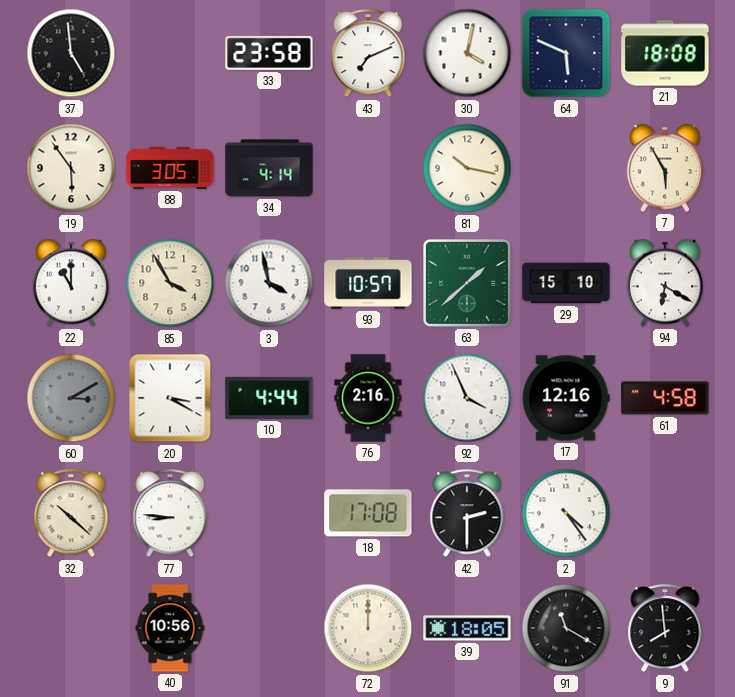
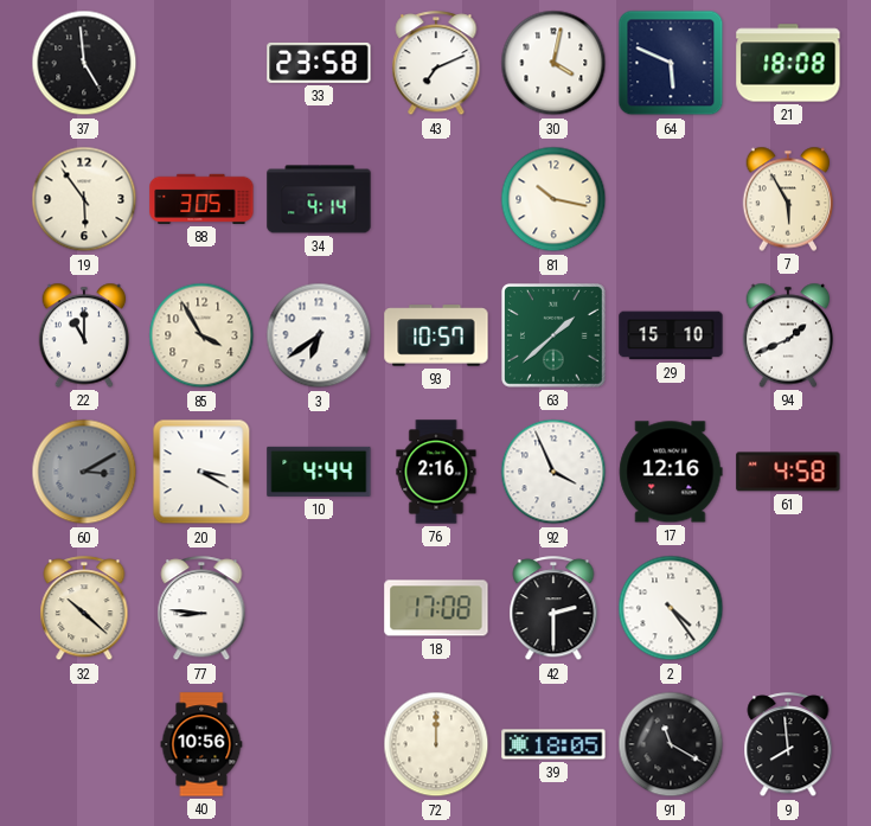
3: 3:58 -> 6:39
94: 6:20 -> 1:41
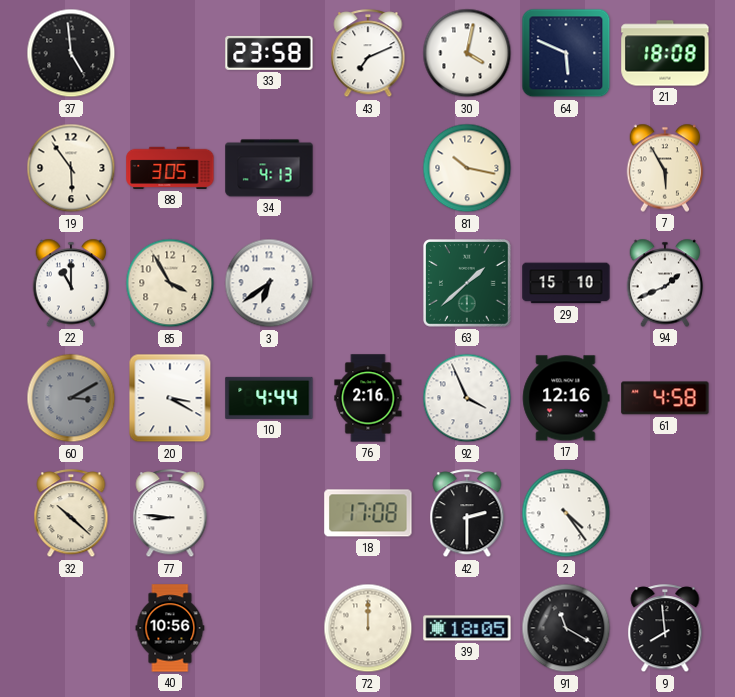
34: 4:14 -> 4:13
93: 10:57 -> none
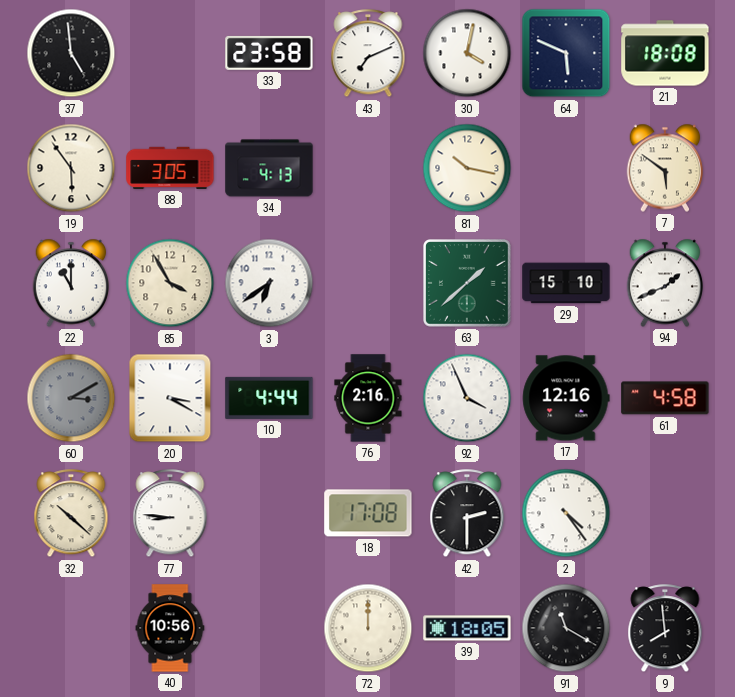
7: 5:55 -> 5:51
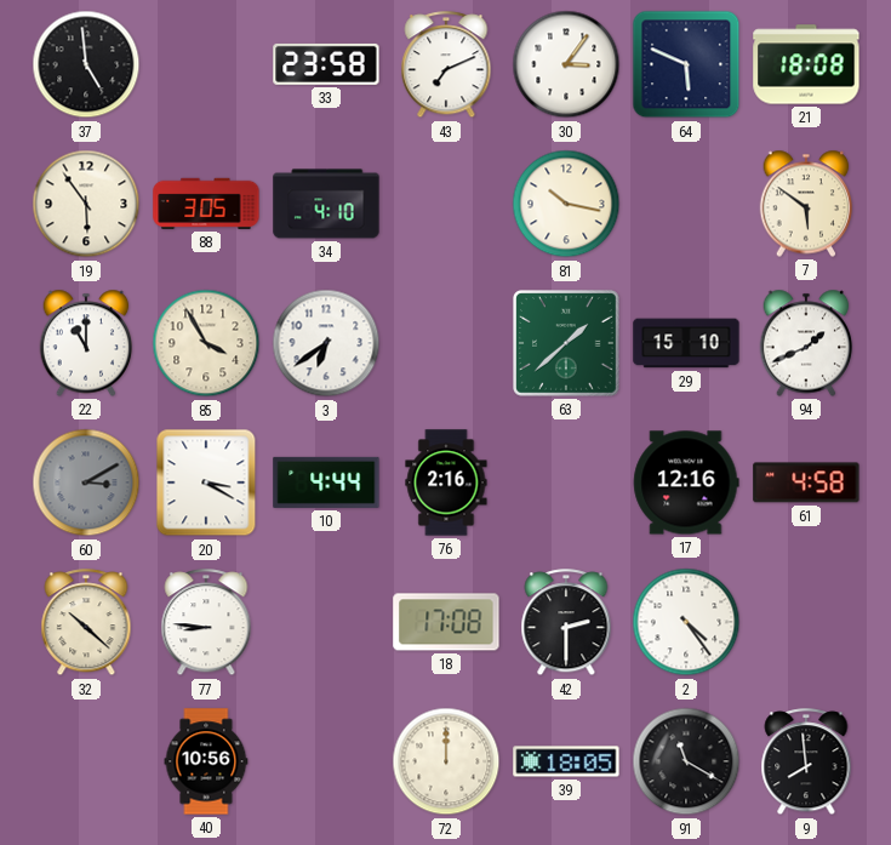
30: 4:02 -> 3:06
34: 4:13 -> 4:10
92: 3:56 -> none
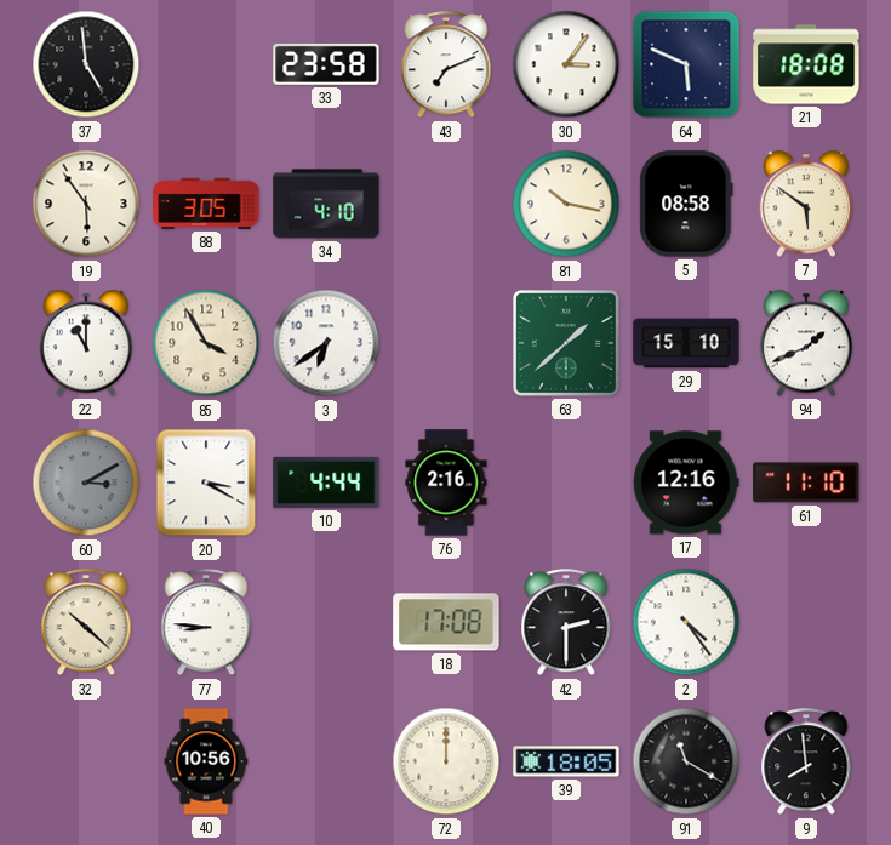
5: none -> 08:58
61: 4:58 -> 11:10
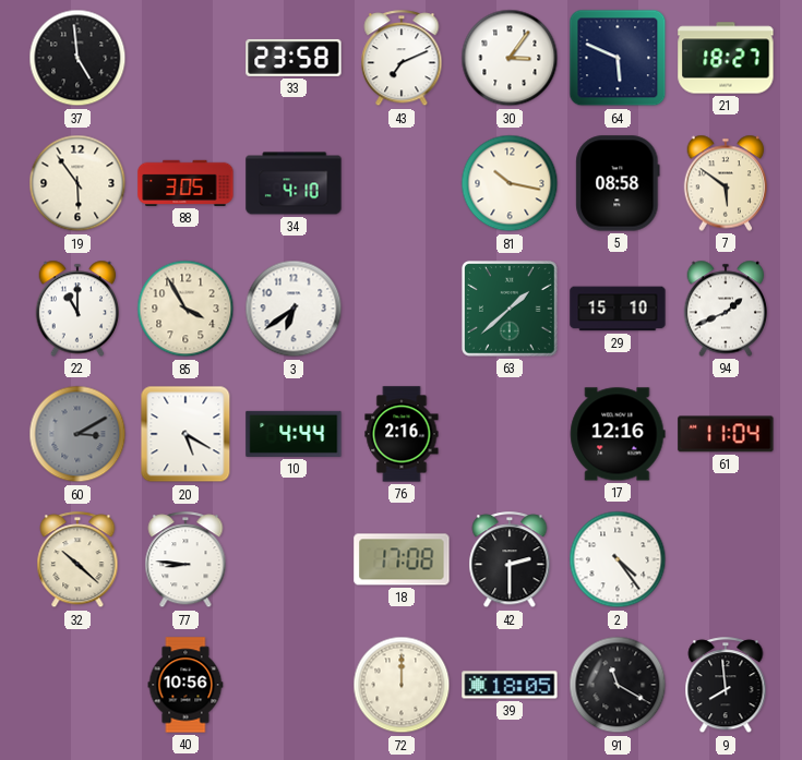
21: 18:08 -> 18:27
20: 3:20 -> 5:20
61: 11:10 -> 11:04
